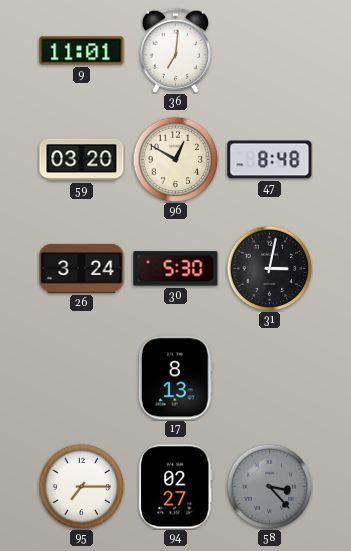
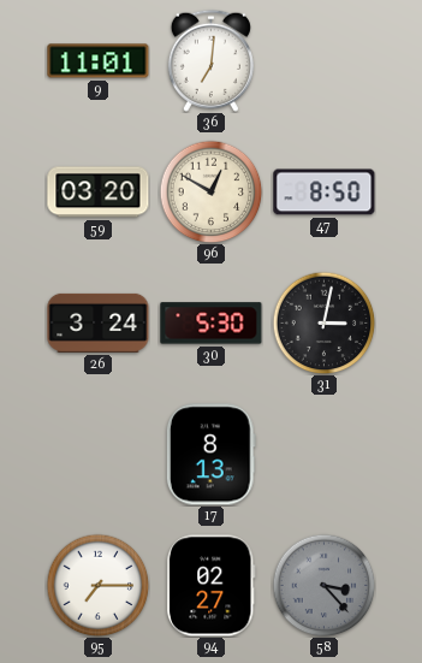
47: 8:48 -> 8:50
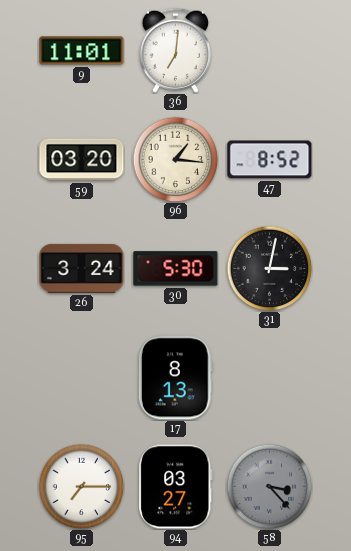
96: 12:50 -> 1:16
47: 8:50 -> 8:52
94: 02:27 -> 03:27
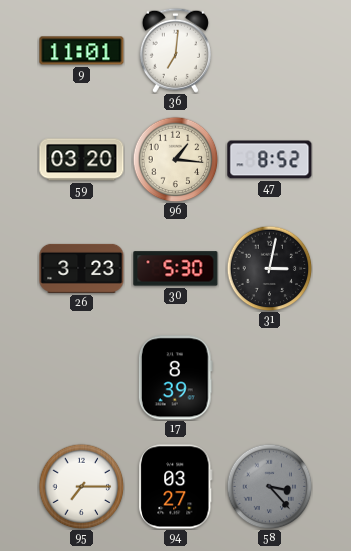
26: 3:24 -> 3:23
17: 8:13 -> 8:39
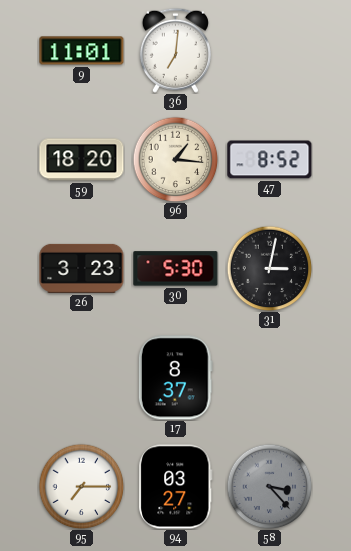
59: 03:20 -> 18:20
17: 8:39 -> 8:37
